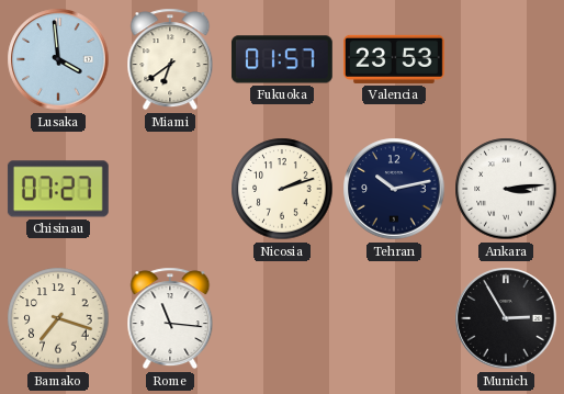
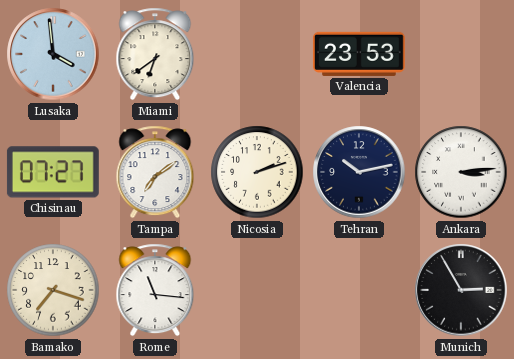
Fukuoka: 01:57 -> none
Tampa: none -> 7:09
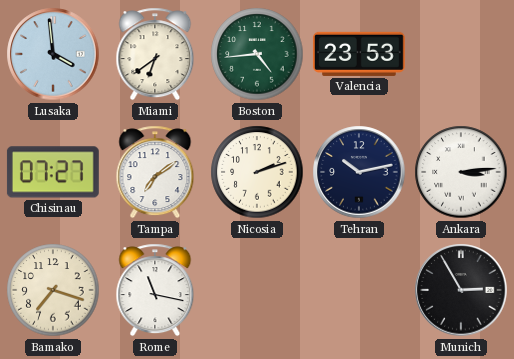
Boston: none -> 4:44
Rome: 11:16 -> 11:17
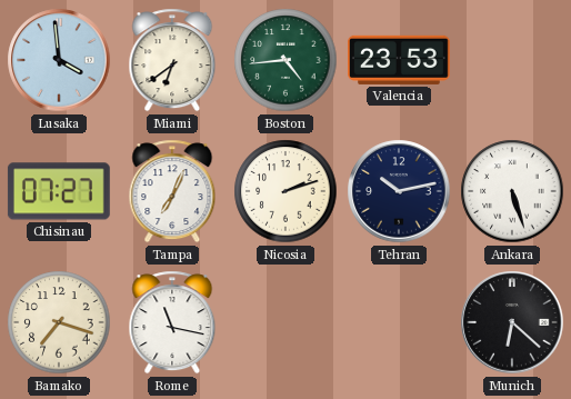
Tampa: 7:09 -> 7:04
Ankara: 3:14 -> 5:27
Munich: 2:55 -> 6:22
